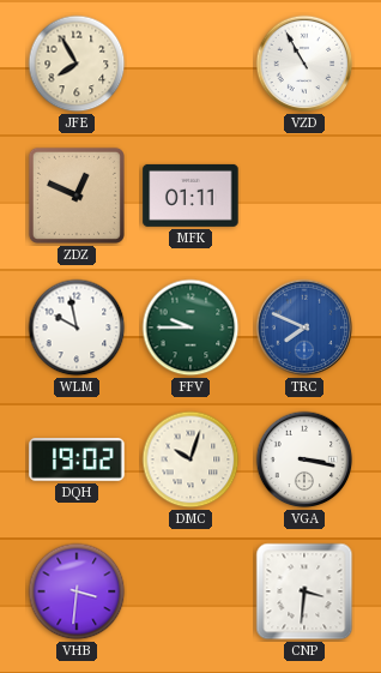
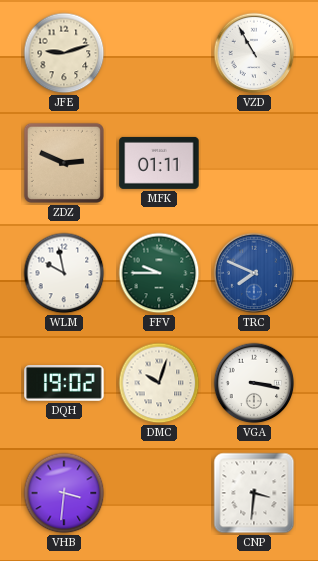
JFE: 7:55 -> 9:12
ZDZ: 12:49 -> 2:49
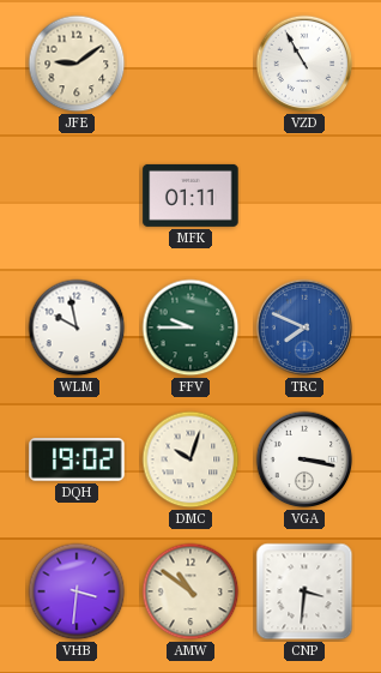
JFE: 9:12 -> 9:09
ZDZ: 2:49 -> none
AMW: none -> 10:51
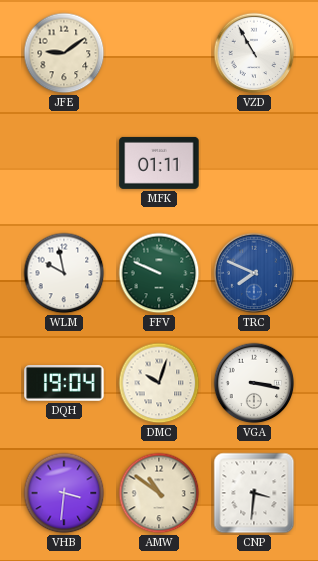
FFV: 9:45 -> 9:49
DQH: 19:02 -> 19:04
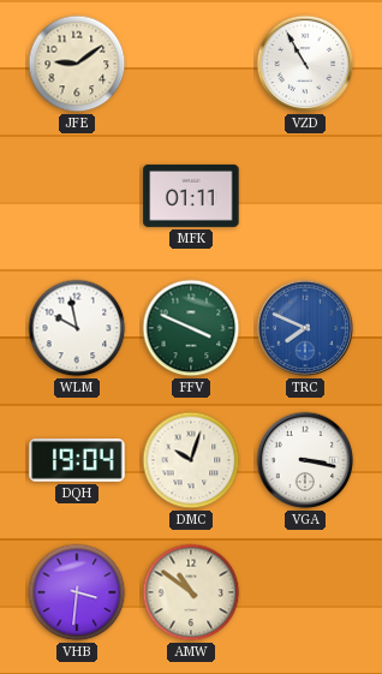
FFV: 9:49 -> 3:49
CNP: 3:31 -> none
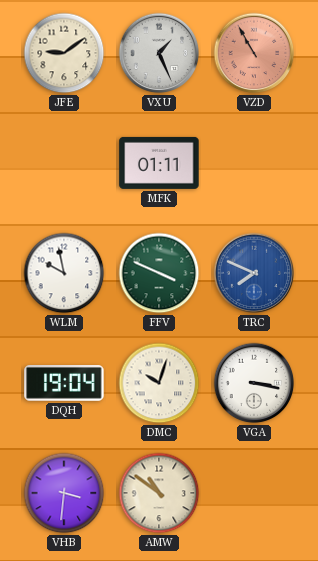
VXU: none -> 1:26
VZD dial: white -> salmon
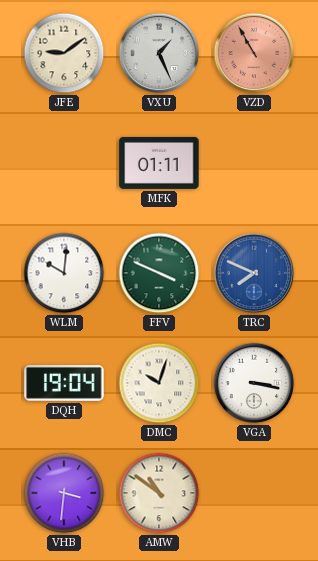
WLM: 9:58 -> 10:01
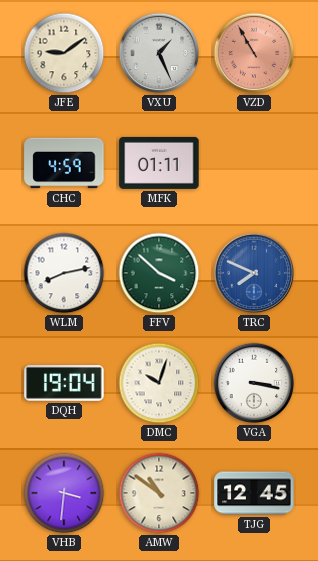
CHC: none -> 4:59
WLM: 10:01 -> 8:13
FFV: 3:49 -> 3:52
TJG: none -> 12:45
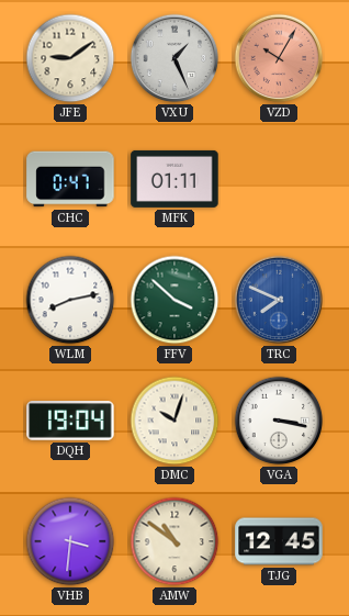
VZD: 10:55 -> 10:05
CHC: 4:59 -> 0:47
